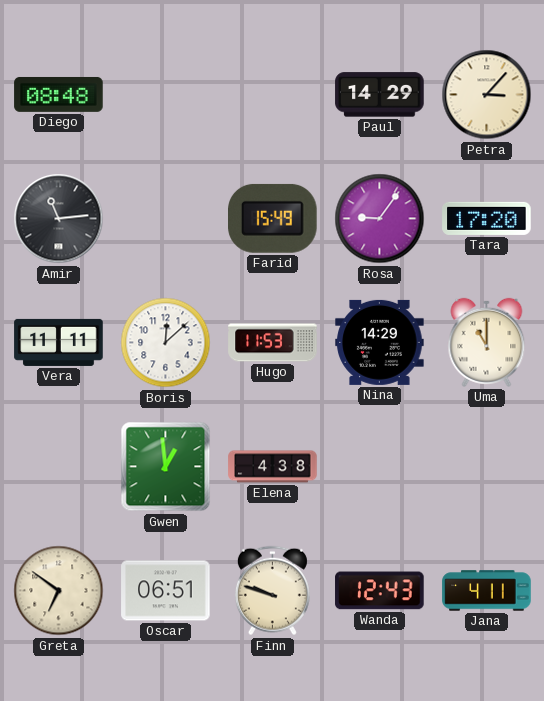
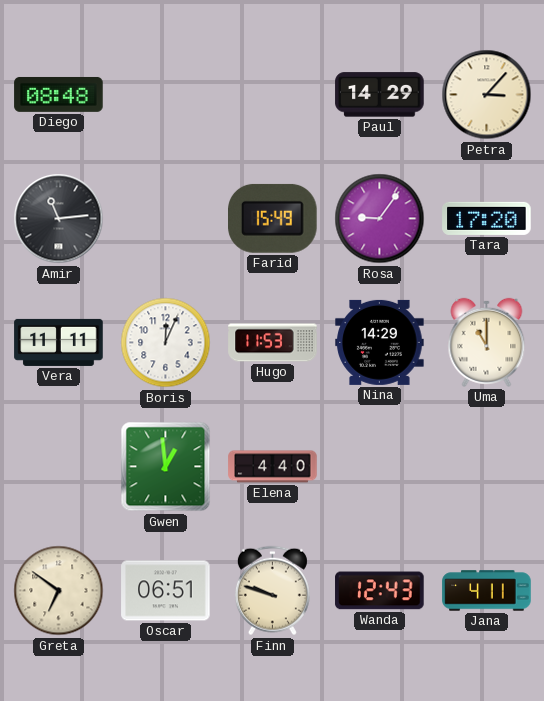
Boris: 12:08 -> 12:04
Elena: 4:38 -> 4:40
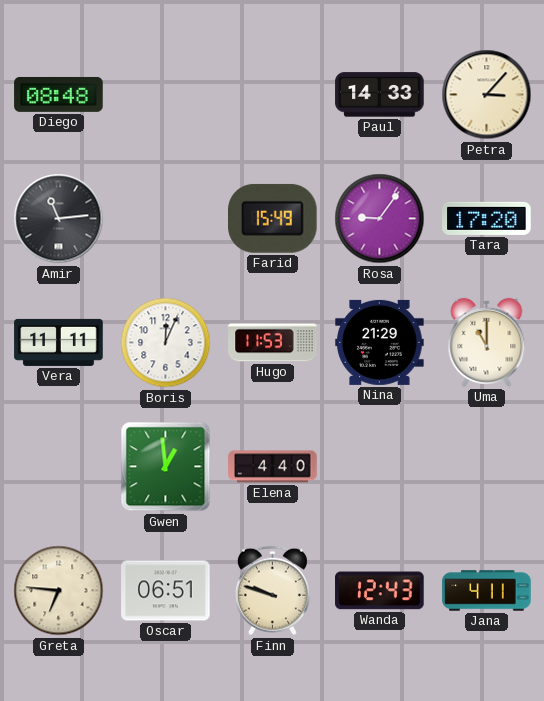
Paul: 14:29 -> 14:33
Nina: 14:29 -> 21:29
Greta: 6:51 -> 6:46
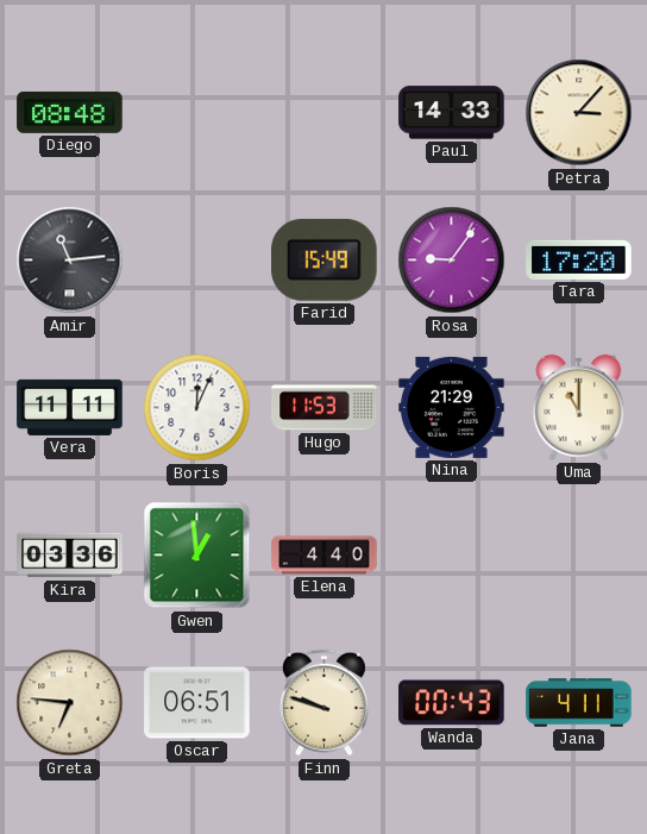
Kira: none -> 03:36
Wanda: 12:43 -> 00:43
